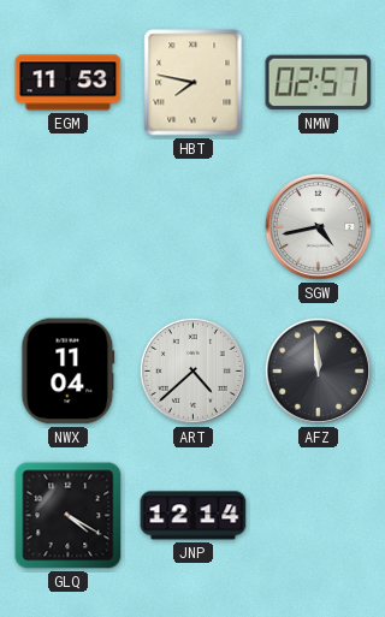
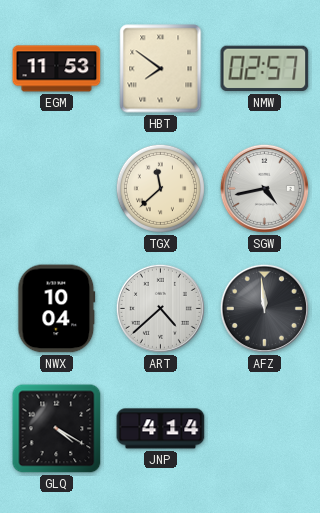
HBT: 7:47 -> 7:51
TGX: none -> 11:38
NWX: 11:04 -> 10:04
JNP: 12:14 -> 4:14
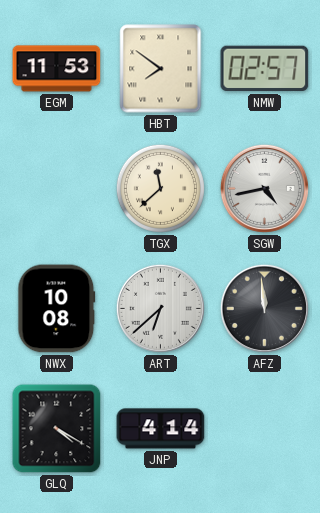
NWX: 10:04 -> 10:08
ART: 4:38 -> 6:38
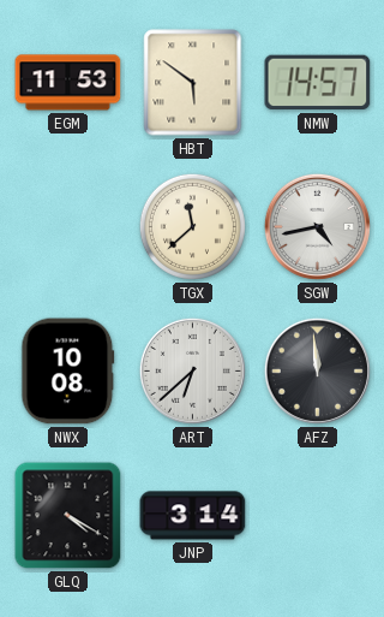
HBT: 7:51 -> 5:51
NMW: 02:57 -> 14:57
JNP: 4:14 -> 3:14
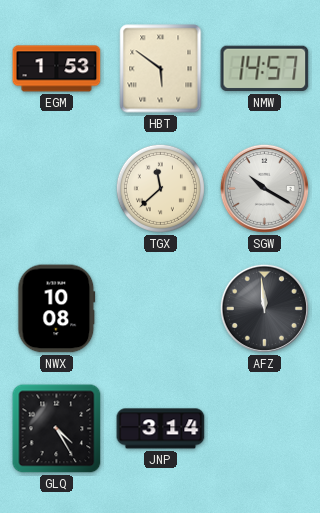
EGM: 11:53 -> 1:53
SGW: 4:43 -> 10:20
ART: 6:38 -> none
GLQ: 4:20 -> 4:25
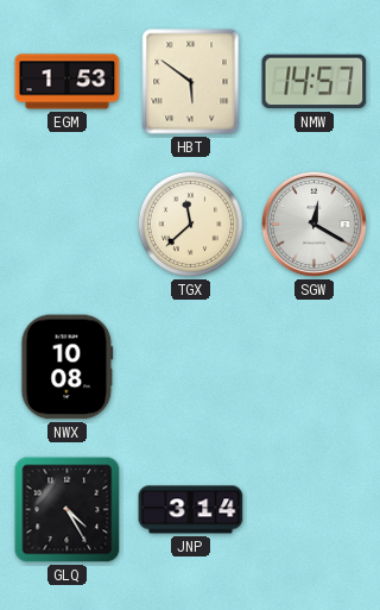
SGW: 10:20 -> 12:20
AFZ: 11:59 -> none
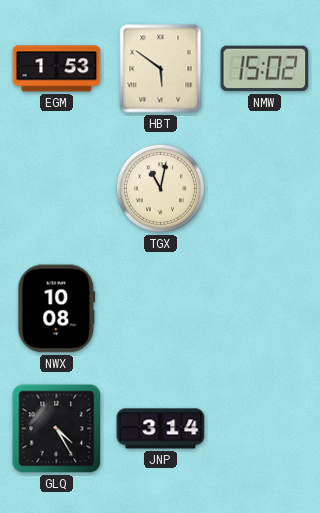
NMW: 14:57 -> 15:02
TGX: 11:38 -> 11:02
SGW: 12:20 -> none
